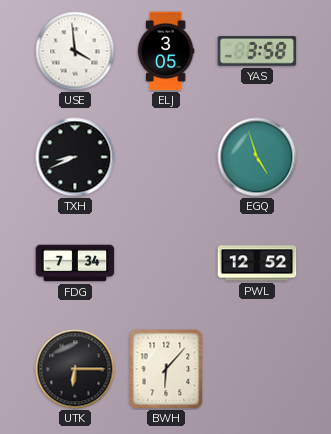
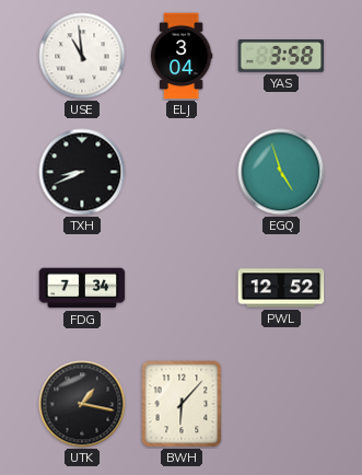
USE: 3:59 -> 10:59
ELJ: 3:05 -> 3:04
UTK: 6:15 -> 1:17
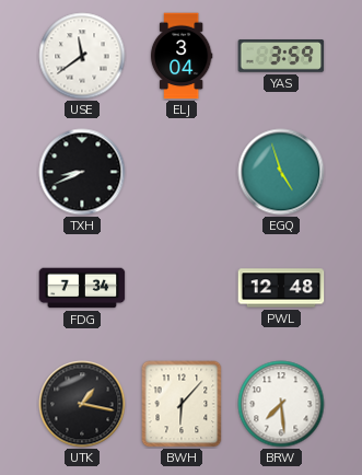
USE: 10:59 -> 11:39
YAS: 3:58 -> 3:59
PWL: 12:52 -> 12:48
BRW: none -> 7:29
